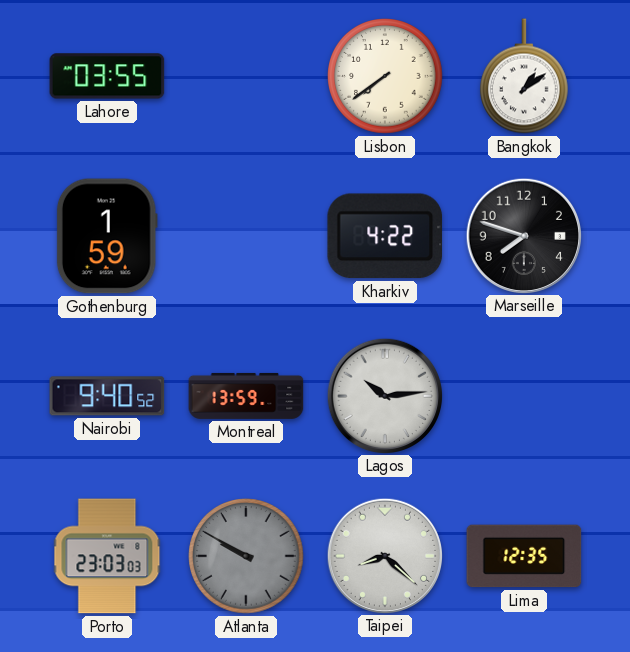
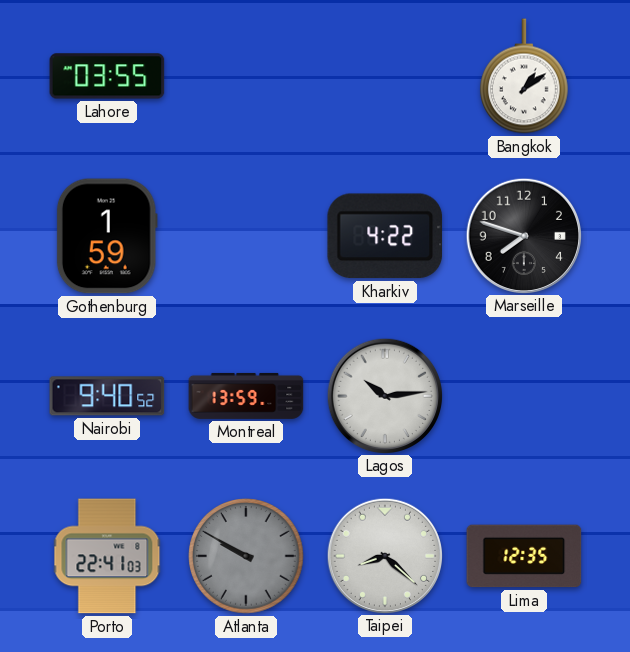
Lisbon: 7:39 -> none
Porto: 23:03 -> 22:41
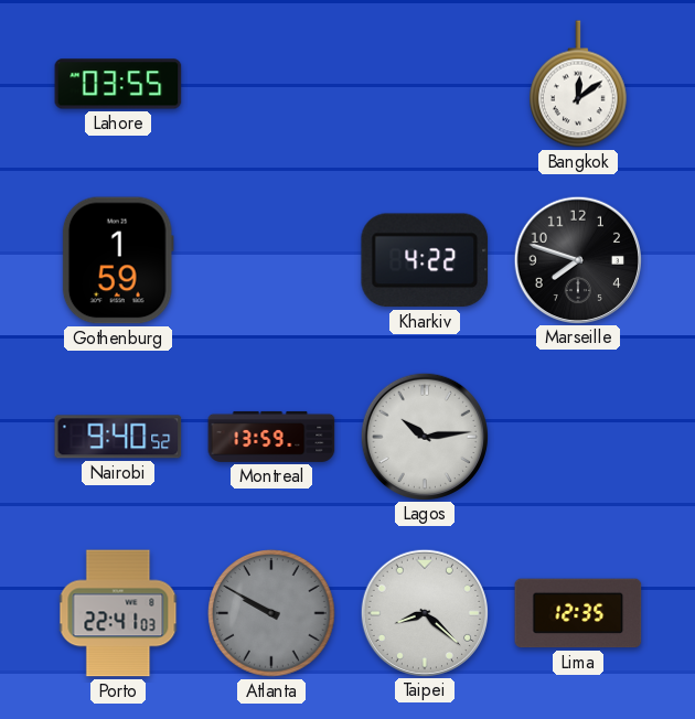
Bangkok: 1:09 -> 12:09
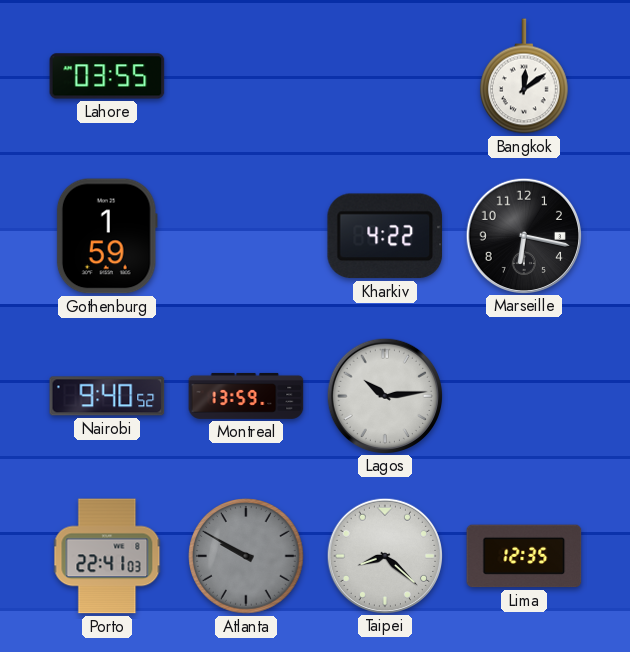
Marseille: 7:48 -> 6:17
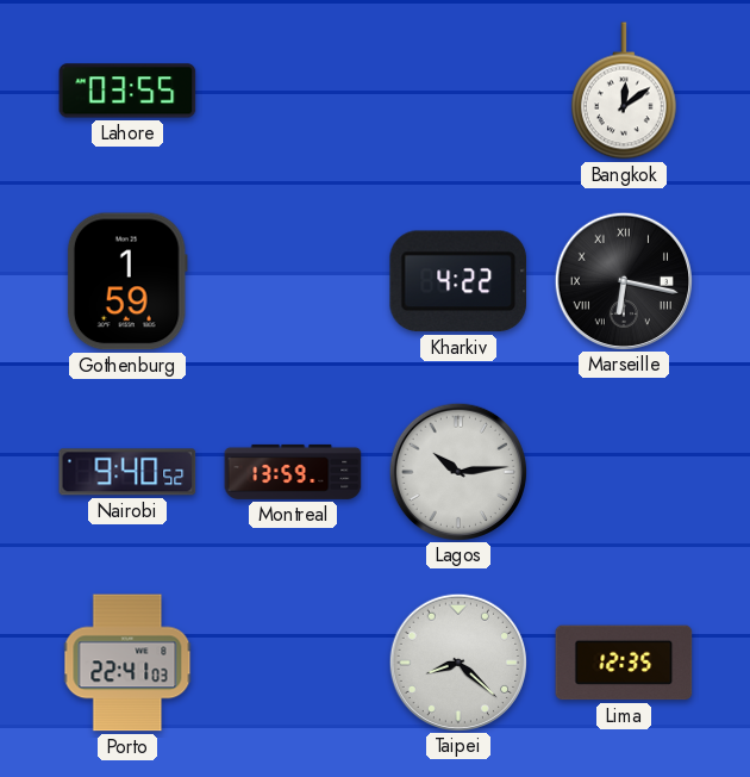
Marseille numerals: Arabic -> Roman
Atlanta: 9:50 -> none
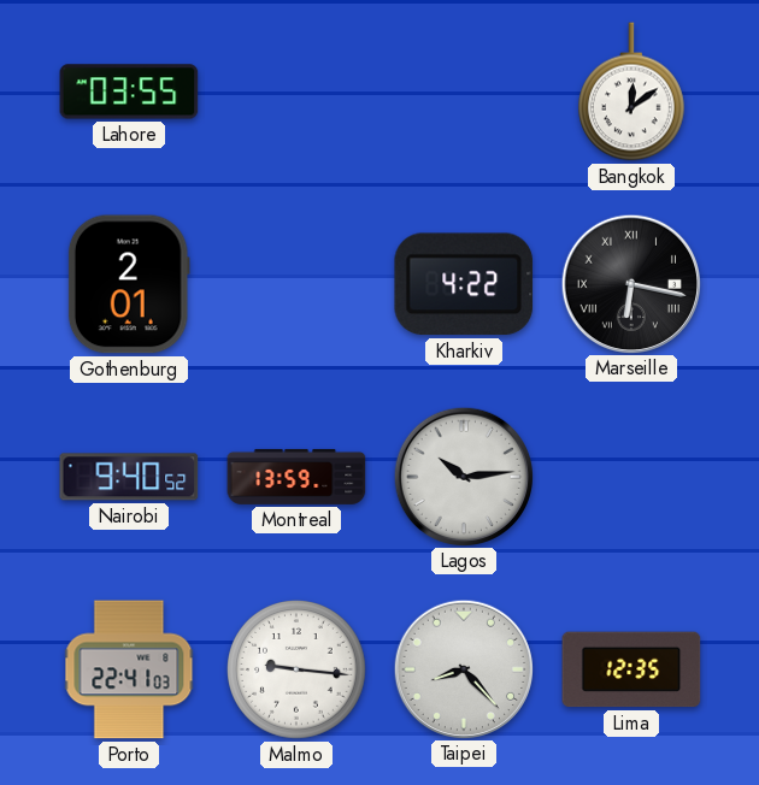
Gothenburg: 1:59 -> 2:01
Malmo: none -> 9:16
Taipei: 8:22 -> 8:23
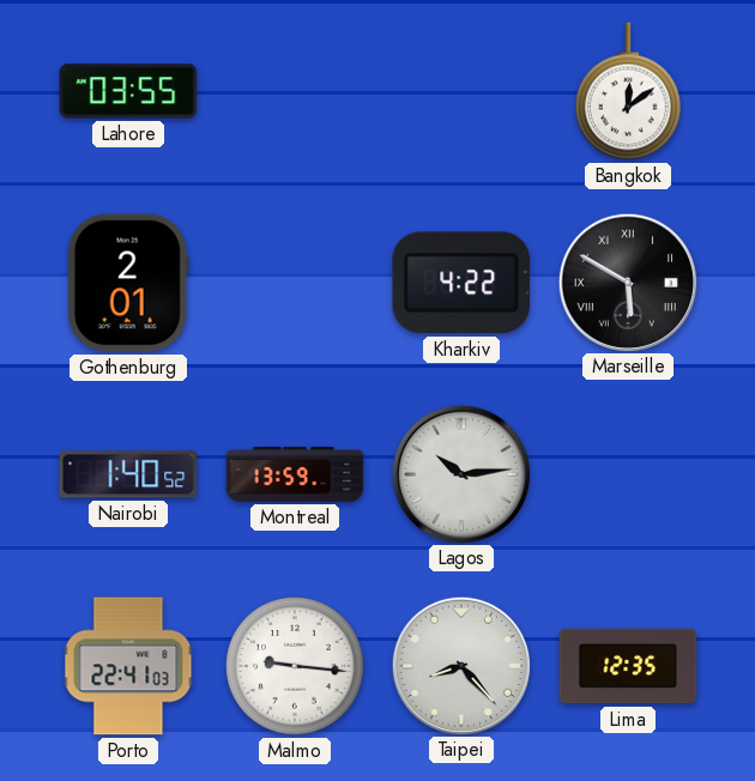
Marseille: 6:17 -> 5:50
Nairobi: 9:40 -> 1:40
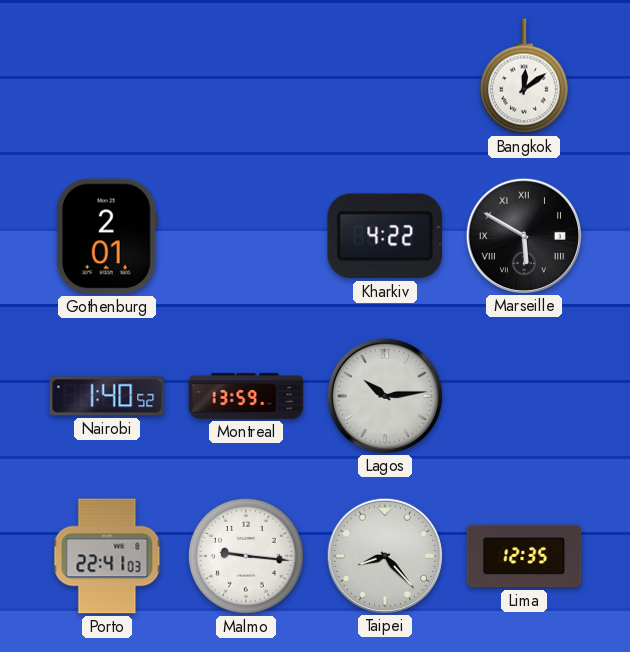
Lahore: 03:55 -> none
